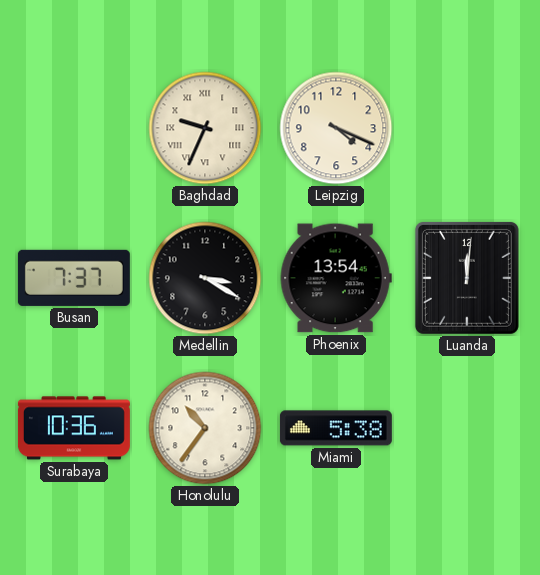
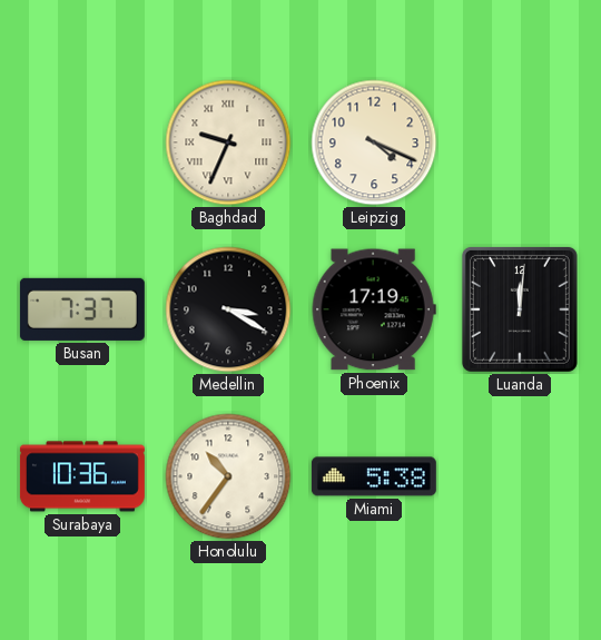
Phoenix: 13:54 -> 17:19
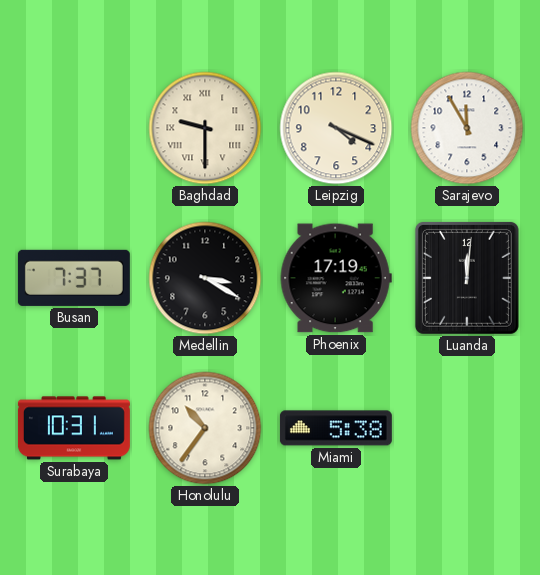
Baghdad: 9:34 -> 9:30
Sarajevo: none -> 11:55
Surabaya: 10:36 -> 10:31
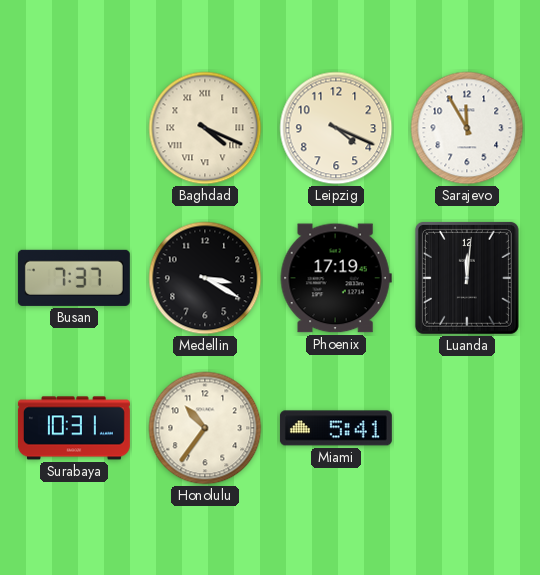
Baghdad: 9:30 -> 4:19
Miami: 5:38 -> 5:41
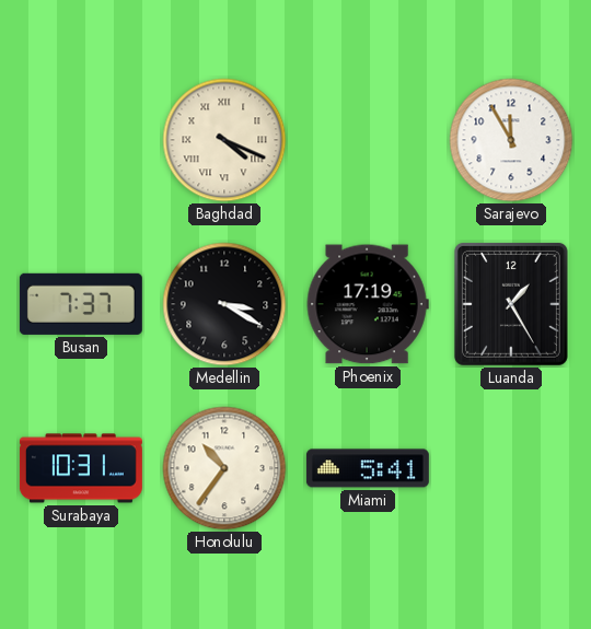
Leipzig: 4:19 -> none
Luanda: 12:01 -> 1:25
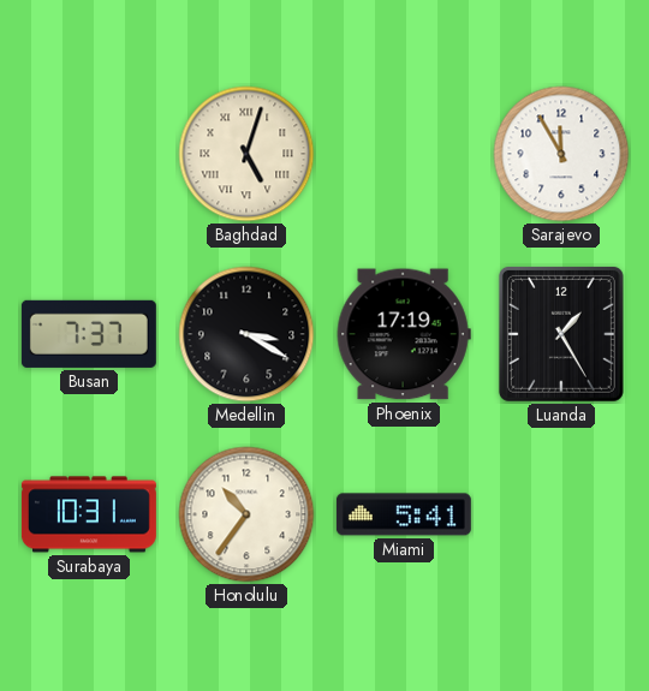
Baghdad: 4:19 -> 5:03
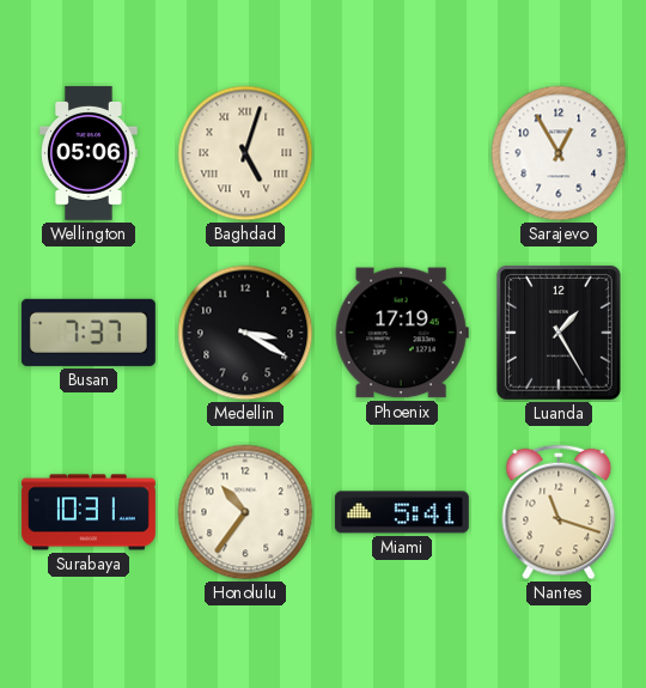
Wellington: none -> 05:06
Sarajevo: 11:55 -> 12:55
Nantes: none -> 11:18
